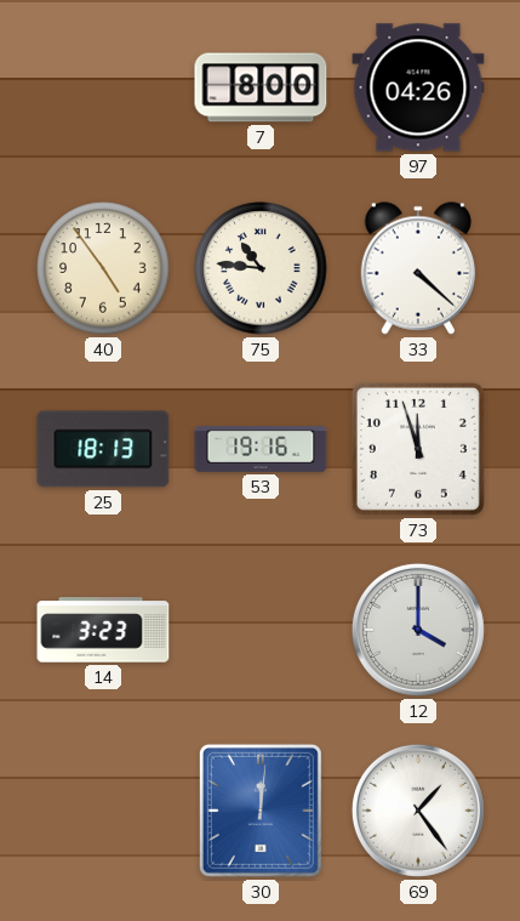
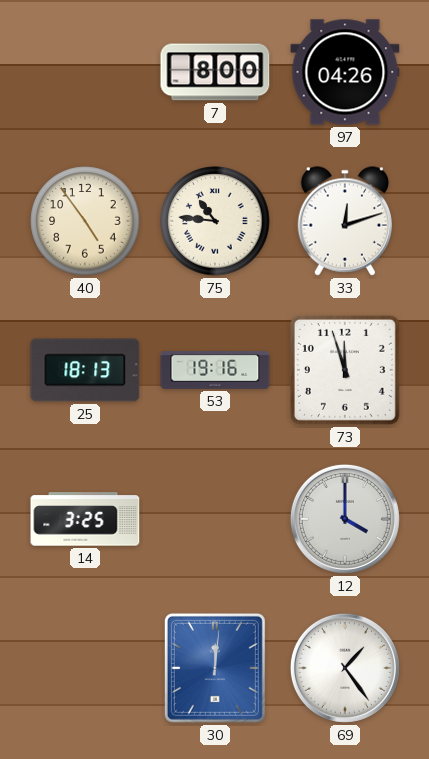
33: 4:22 -> 12:12
14: 3:23 -> 3:25
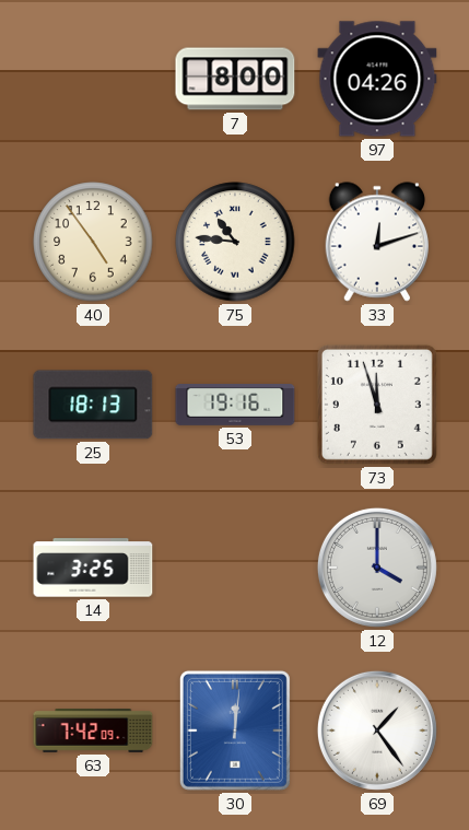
63: none -> 7:42
